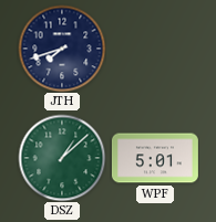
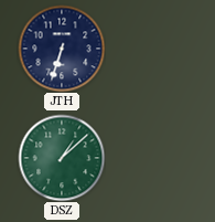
JTH: 7:42 -> 6:33
WPF: 5:01 -> none
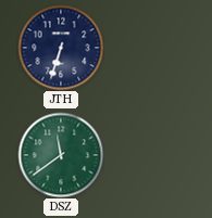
DSZ: 1:08 -> 11:39
